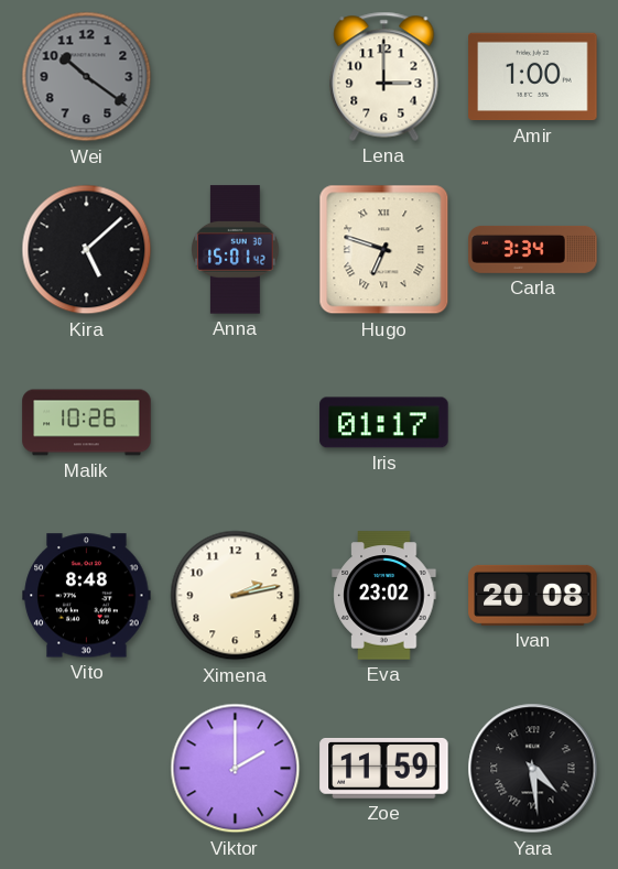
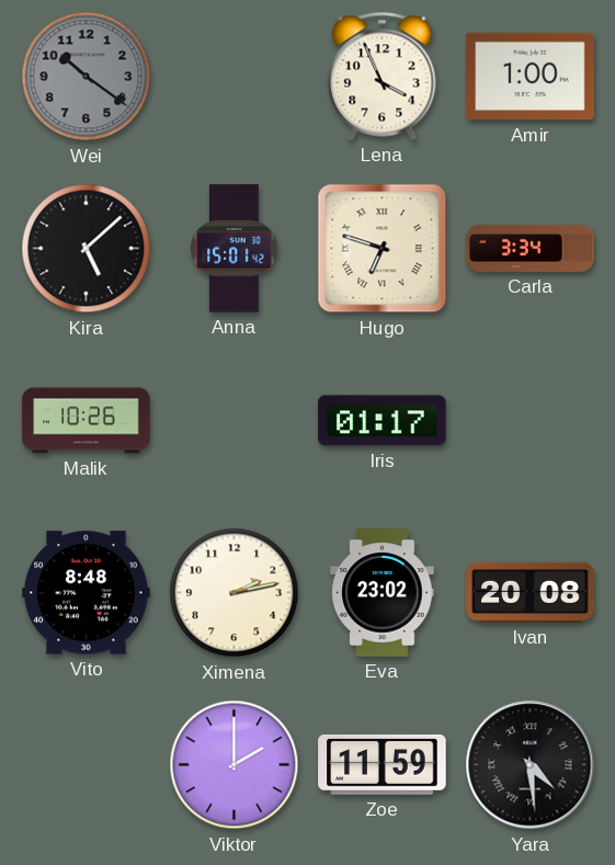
Lena: 3:00 -> 3:56
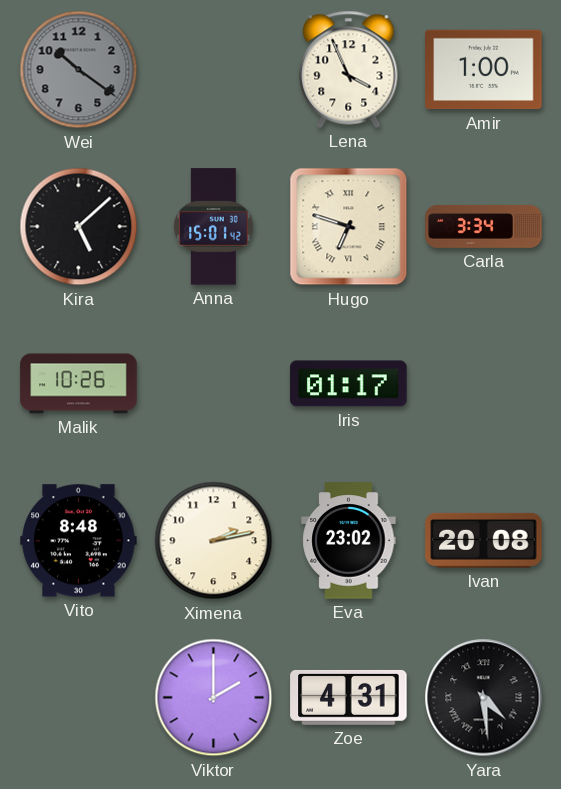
Zoe: 11:59 -> 4:31
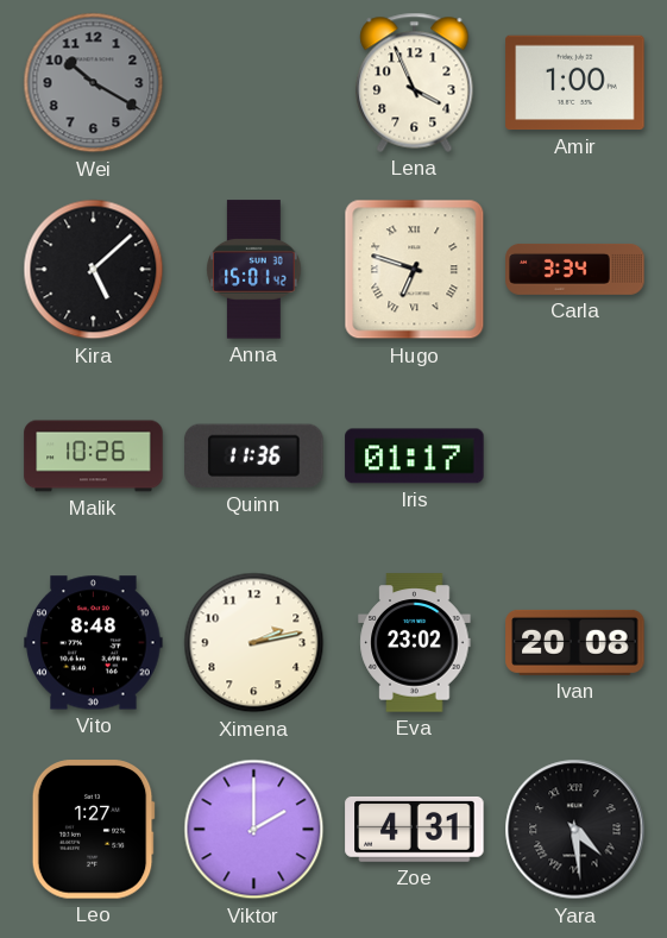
Wei: 10:21 -> 10:20
Quinn: none -> 11:36
Leo: none -> 1:27
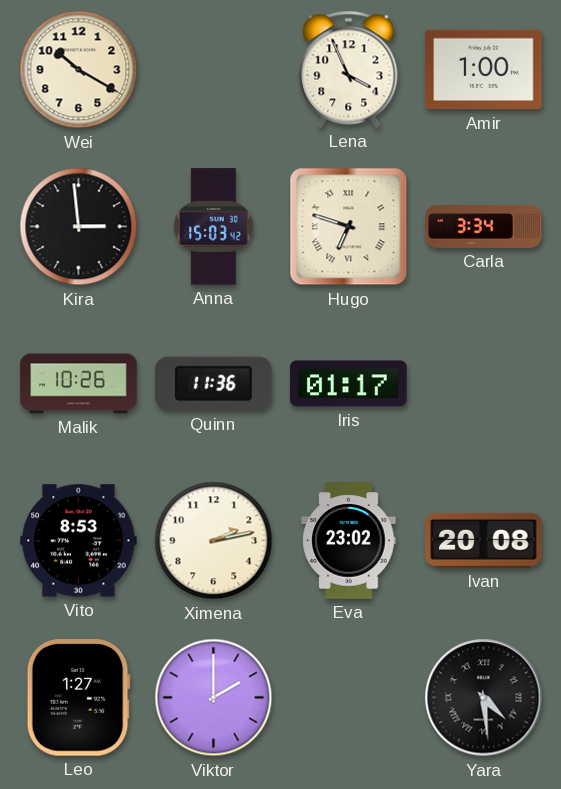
Wei dial: grey -> cream
Kira: 5:08 -> 2:59
Anna: 15:01 -> 15:03
Vito: 8:48 -> 8:53
Zoe: 4:31 -> none
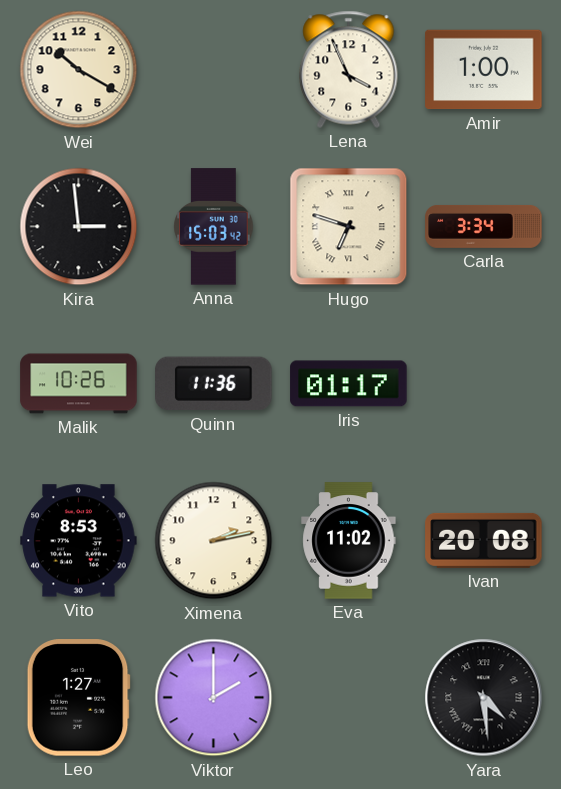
Eva: 23:02 -> 11:02
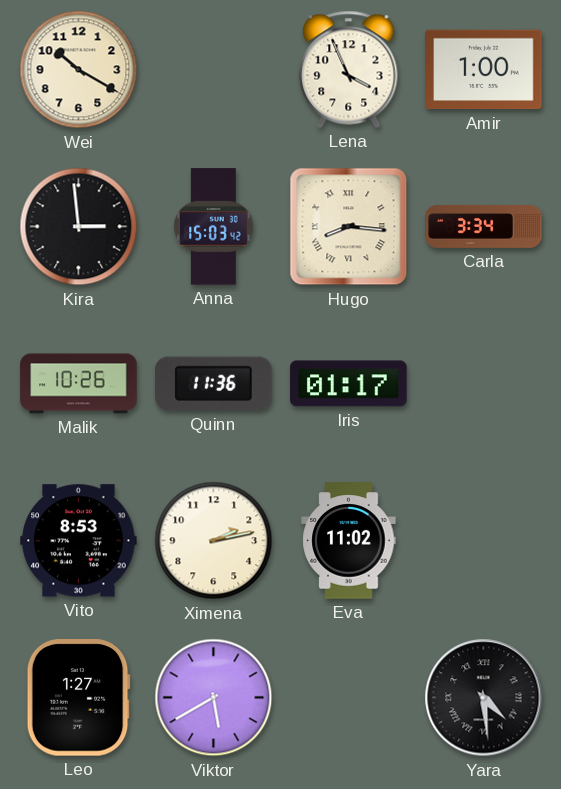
Hugo: 6:48 -> 8:16
Ivan: 20:08 -> none
Viktor: 2:00 -> 5:40
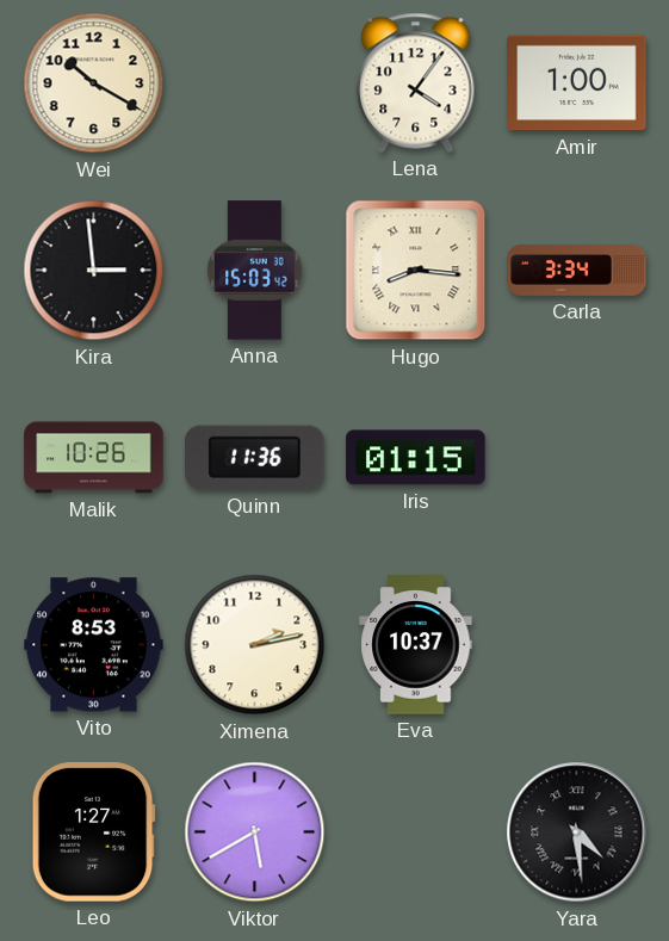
Lena: 3:56 -> 4:06
Iris: 01:17 -> 01:15
Eva: 11:02 -> 10:37
